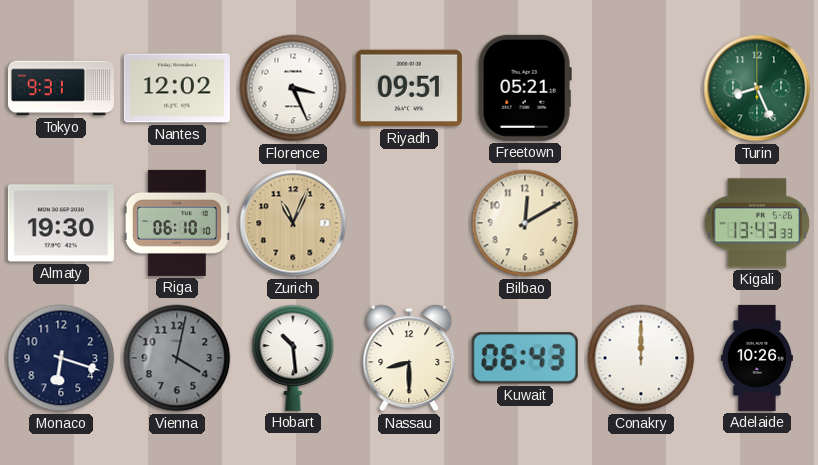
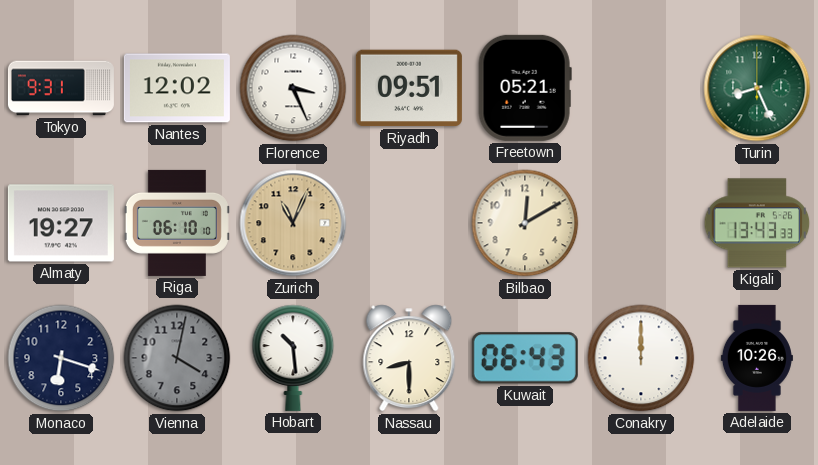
Almaty: 19:30 -> 19:27
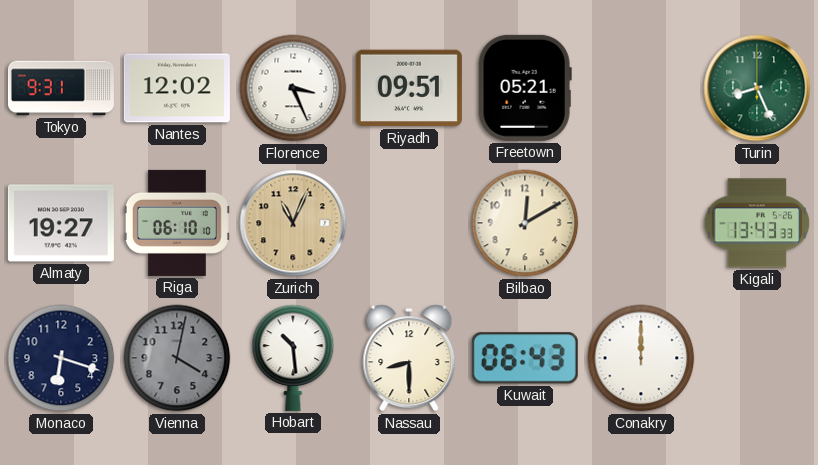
Adelaide: 10:26 -> none
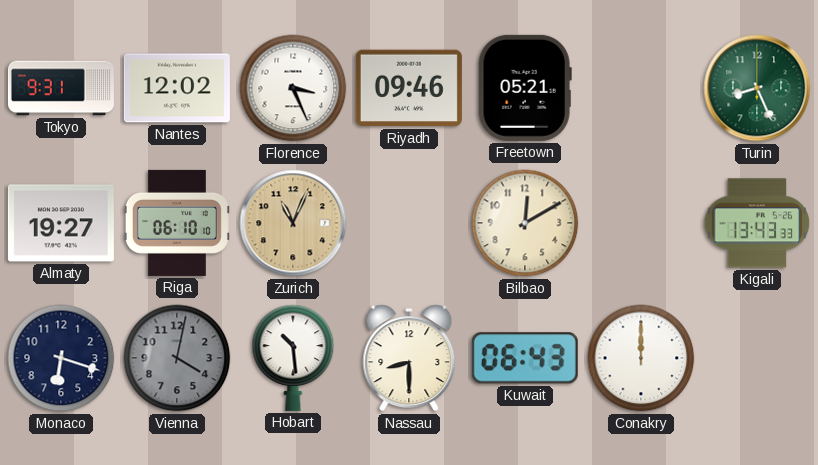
Riyadh: 09:51 -> 09:46
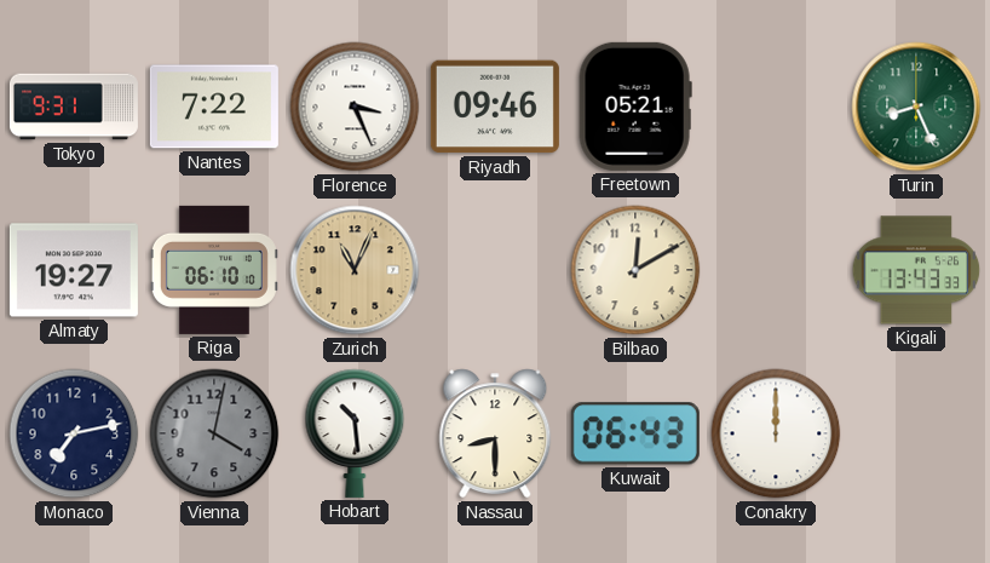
Nantes: 12:02 -> 7:22
Monaco: 6:18 -> 7:13
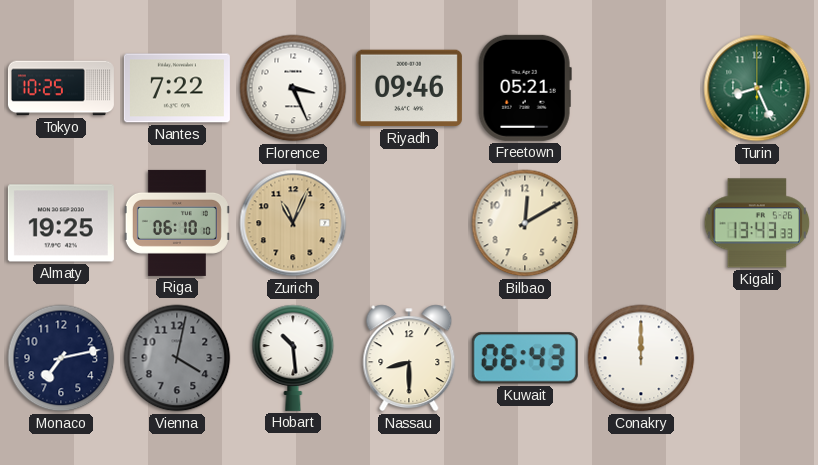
Tokyo: 9:31 -> 10:25
Almaty: 19:27 -> 19:25
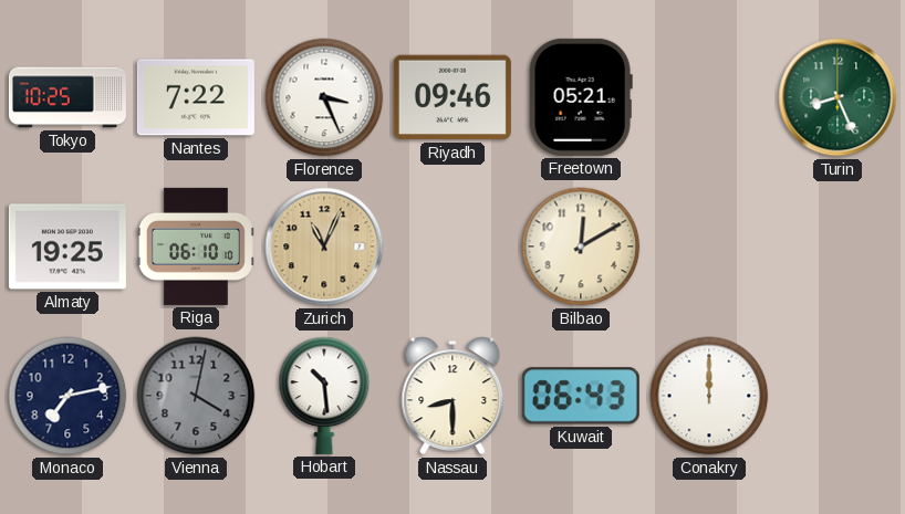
Kigali: 13:43 -> none
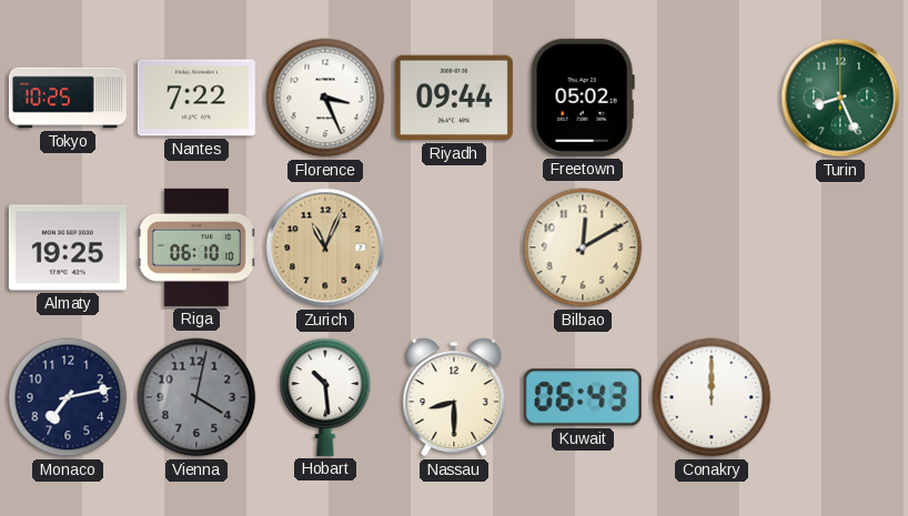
Riyadh: 09:46 -> 09:44
Freetown: 05:21 -> 05:02
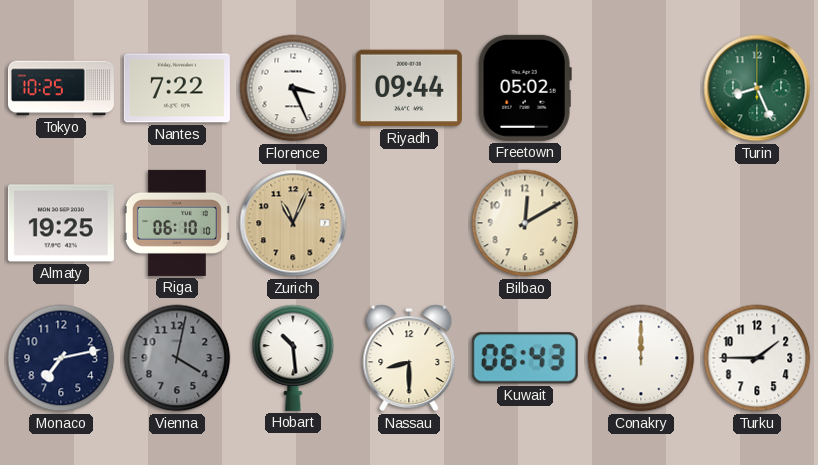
Turku: none -> 1:45
